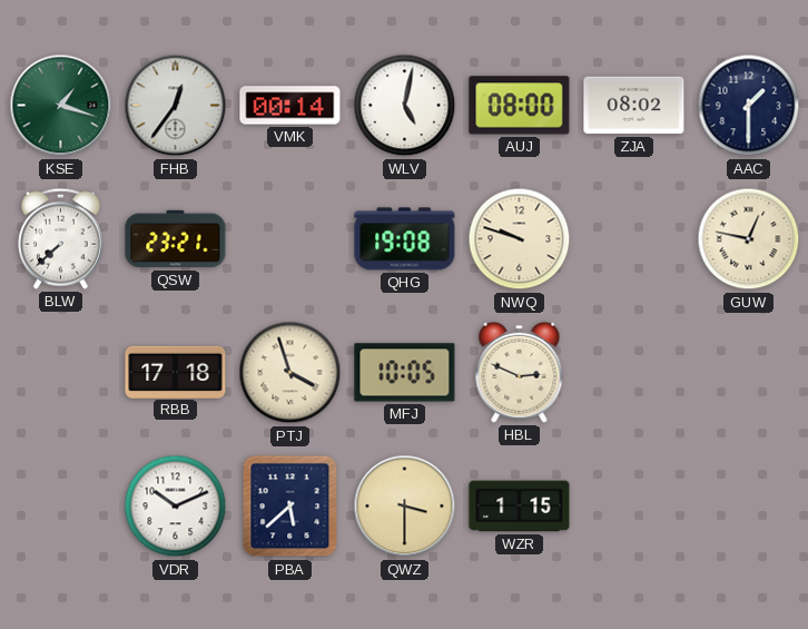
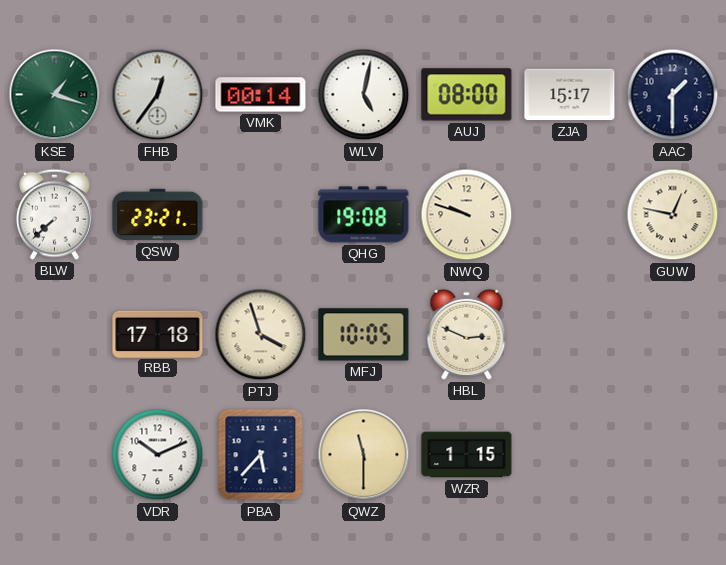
ZJA: 08:02 -> 15:17
PBA: 5:38 -> 5:37
QWZ: 3:30 -> 11:30
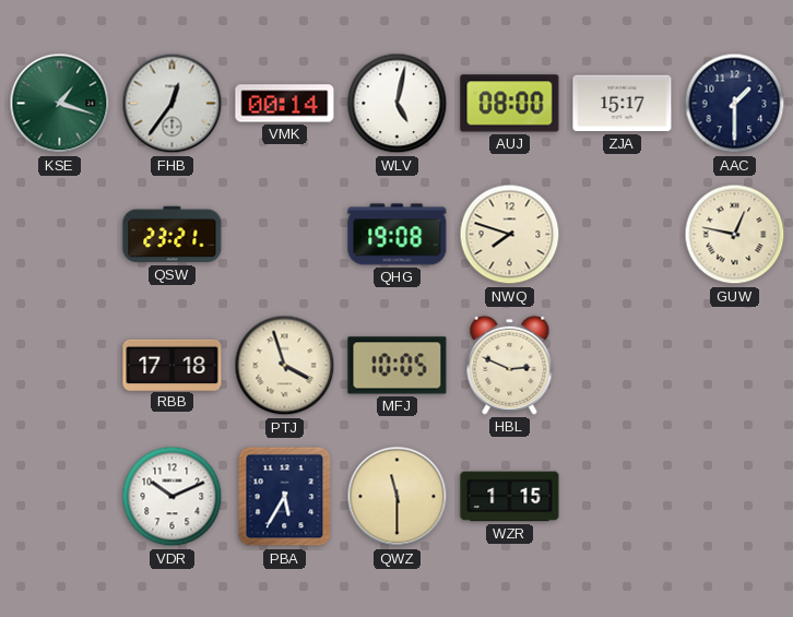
BLW: 7:38 -> none
NWQ: 9:48 -> 7:48
PBA: 5:37 -> 5:35
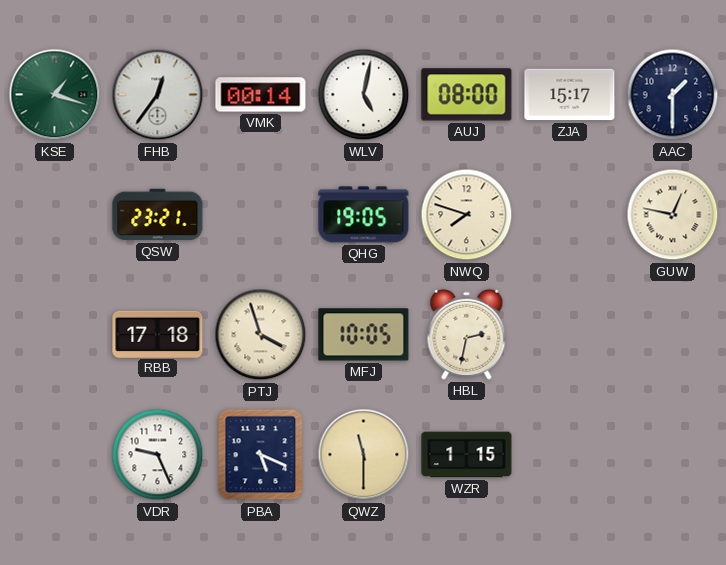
QHG: 19:08 -> 19:05
HBL: 2:49 -> 2:32
VDR: 10:11 -> 9:26
PBA: 5:35 -> 5:19
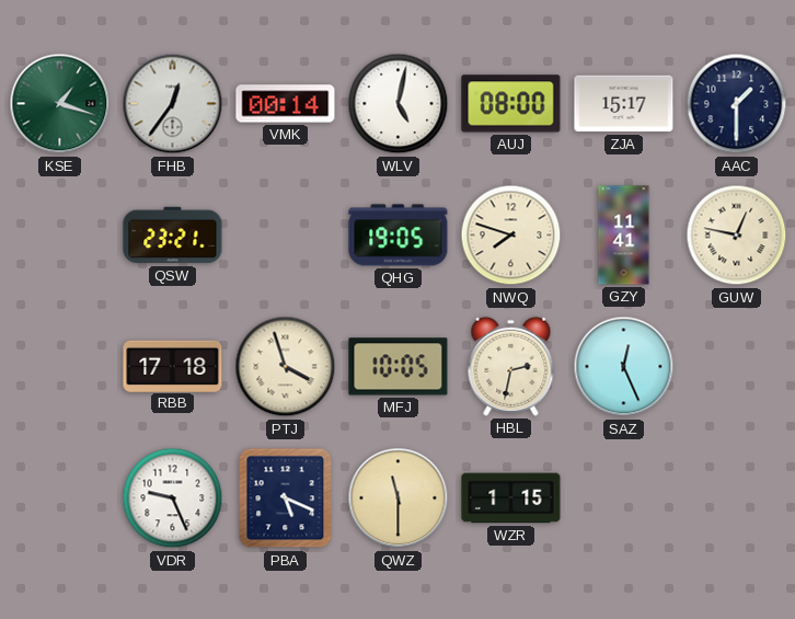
GZY: none -> 11:41
SAZ: none -> 12:26
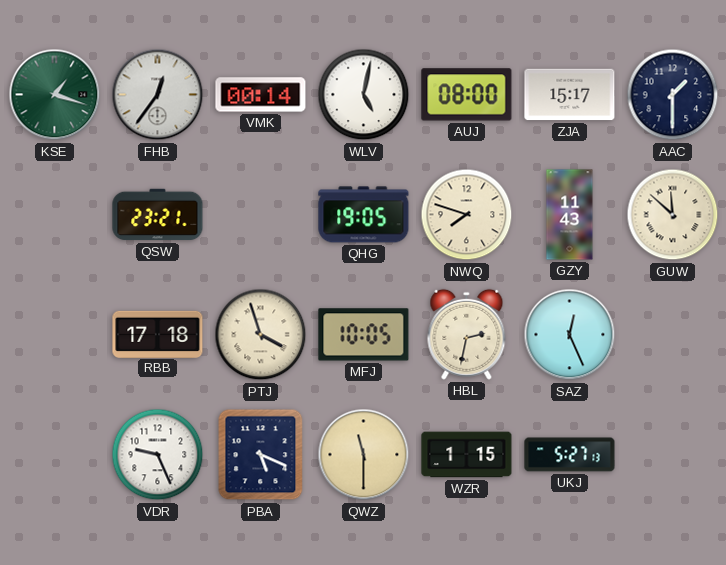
GZY: 11:41 -> 11:43
GUW: 12:47 -> 11:52
UKJ: none -> 5:27
